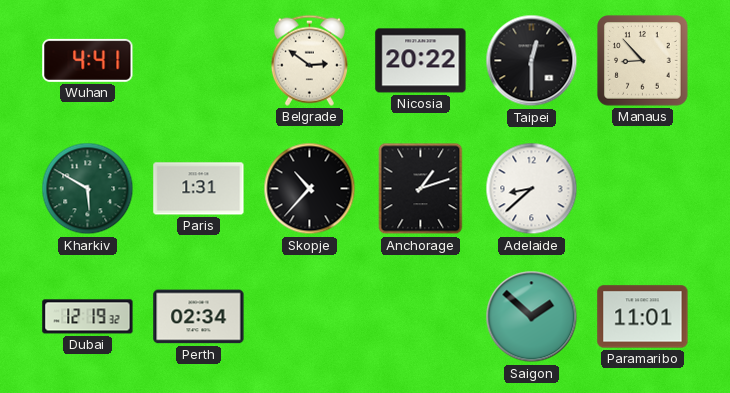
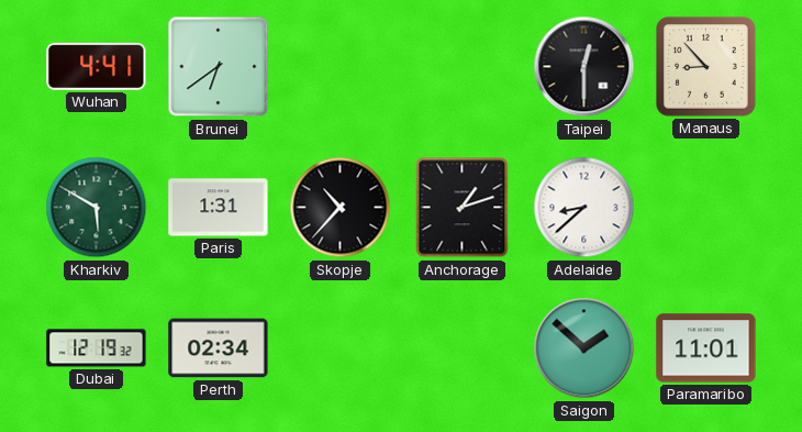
Brunei: none -> 6:39
Belgrade: 2:51 -> none
Nicosia: 20:22 -> none
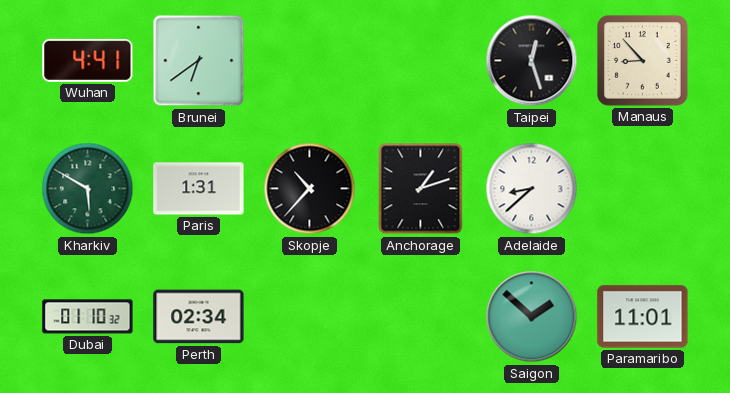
Taipei: 12:30 -> 12:27
Dubai: 12:19 -> 01:10
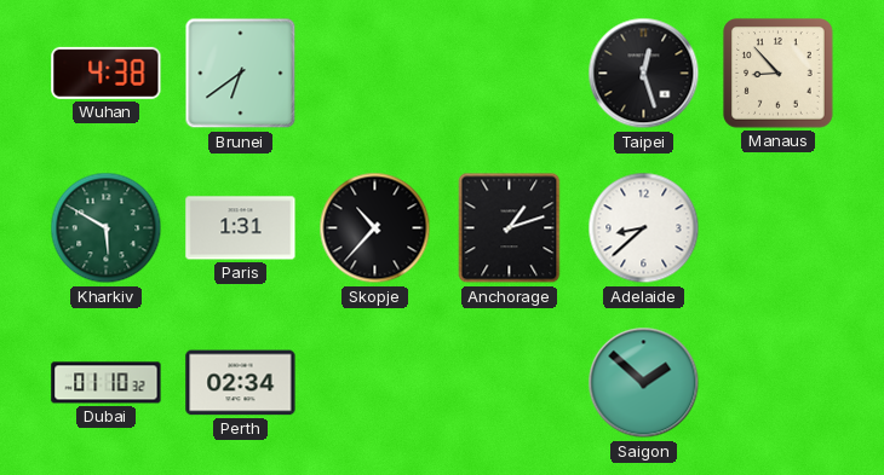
Wuhan: 4:41 -> 4:38
Paramaribo: 11:01 -> none
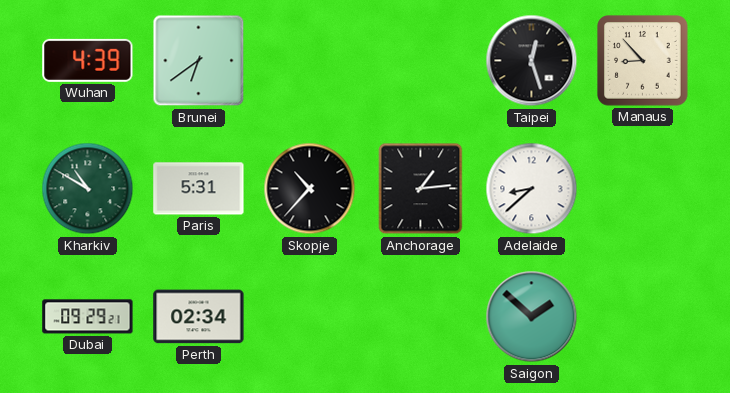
Wuhan: 4:38 -> 4:39
Kharkiv: 5:50 -> 10:50
Paris: 1:31 -> 5:31
Anchorage: 1:12 -> 1:14
Dubai: 01:10 -> 09:29
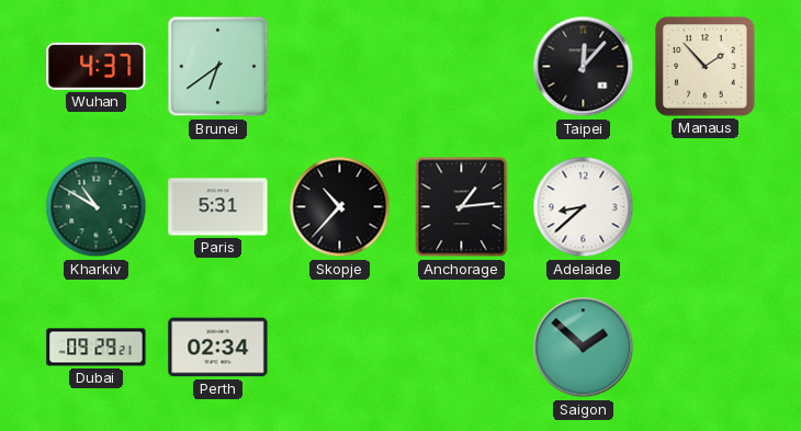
Wuhan: 4:39 -> 4:37
Taipei: 12:27 -> 12:07
Manaus: 8:53 -> 1:53
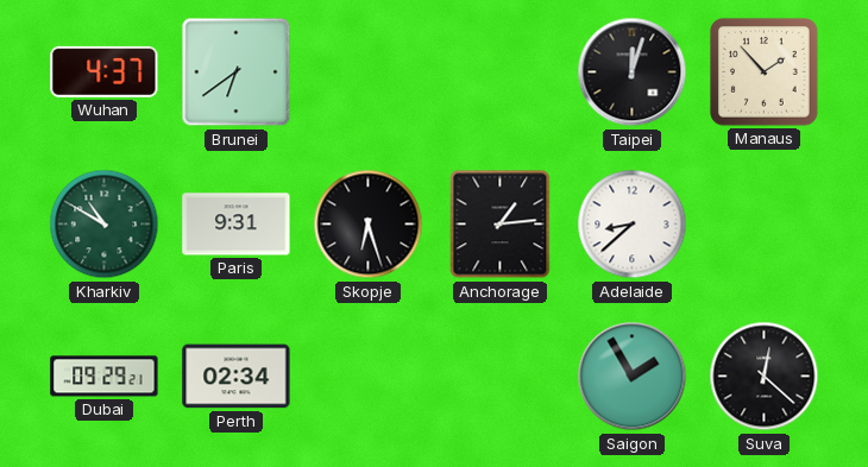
Taipei: 12:07 -> 12:03
Paris: 5:31 -> 9:31
Skopje: 10:37 -> 6:27
Saigon: 1:52 -> 1:55
Suva: none -> 12:22
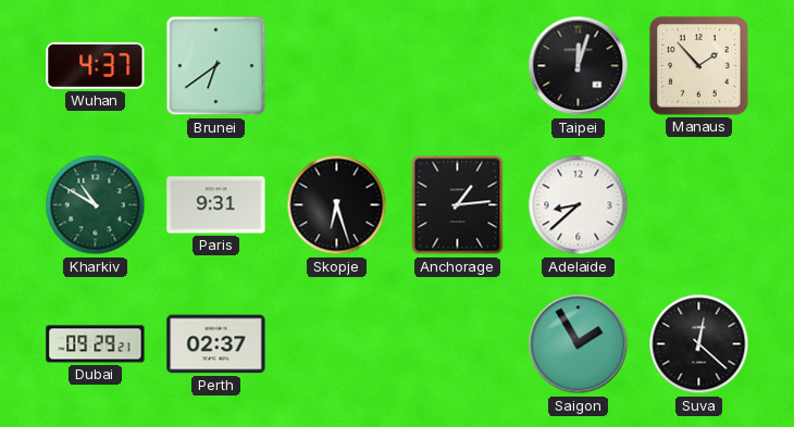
Perth: 02:34 -> 02:37
